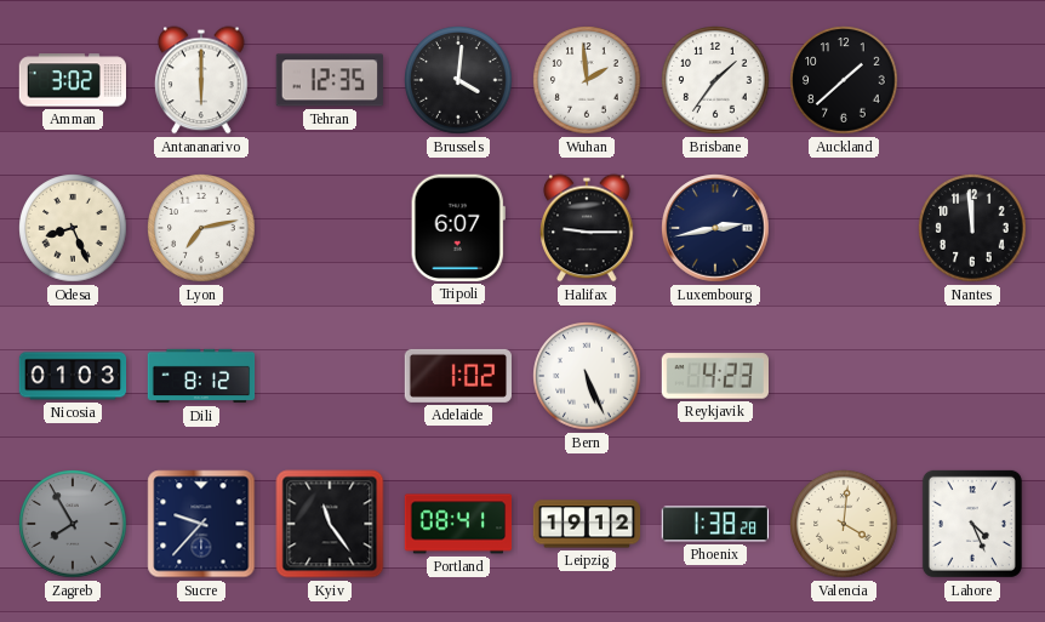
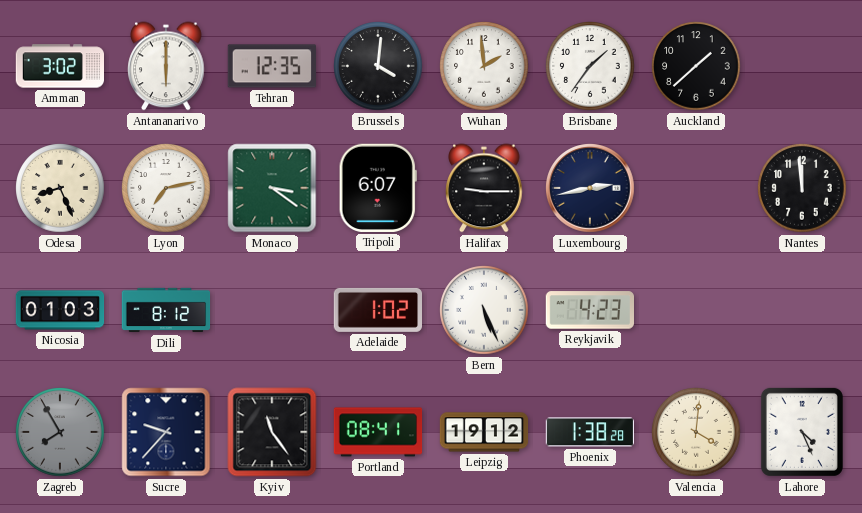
Monaco: none -> 3:21
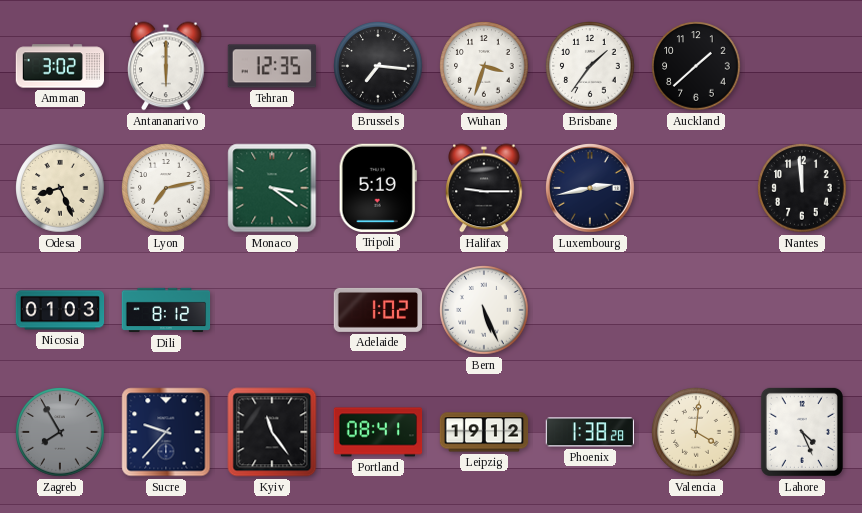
Brussels: 4:01 -> 7:16
Wuhan: 1:59 -> 3:33
Tripoli: 6:07 -> 5:19
Reykjavik: 4:23 -> none
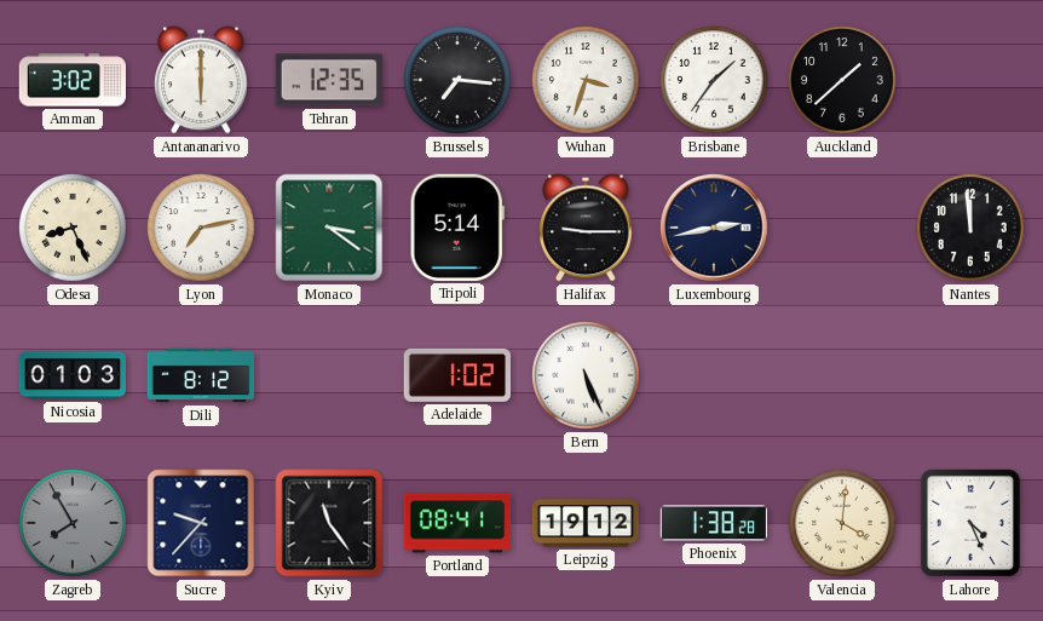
Tripoli: 5:19 -> 5:14
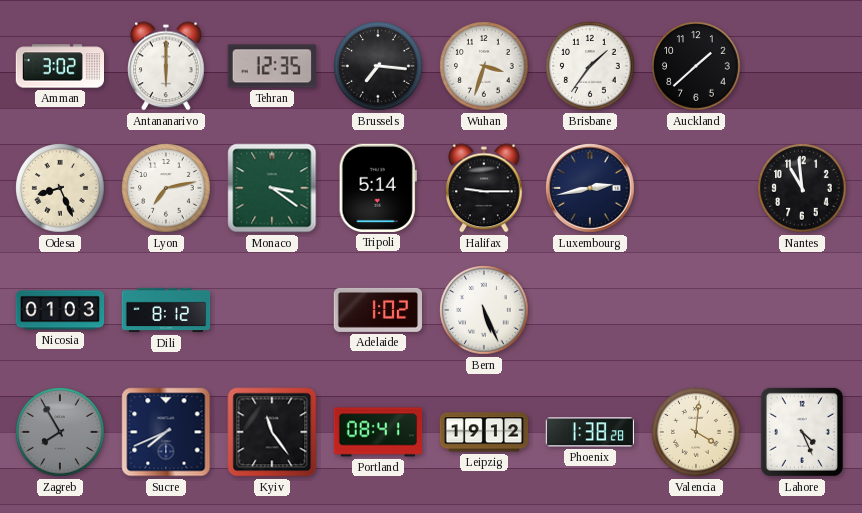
Nantes: 11:59 -> 10:59
Sucre: 9:37 -> 7:41
